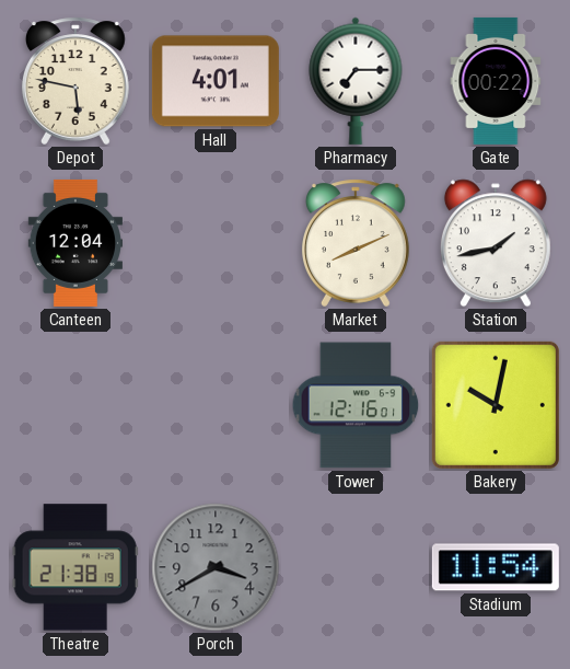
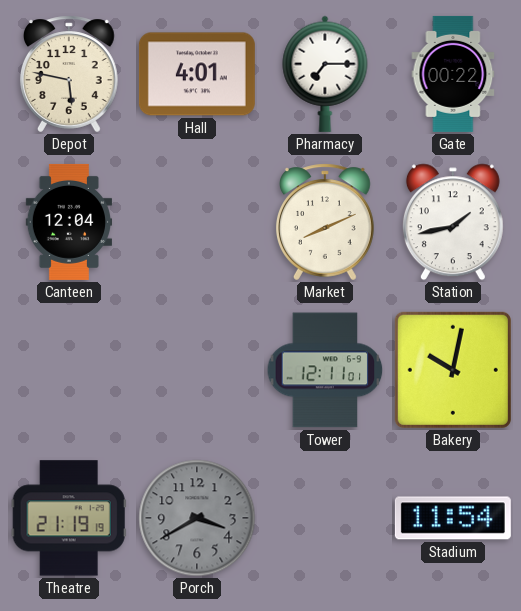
Tower: 12:16 -> 12:11
Theatre: 21:38 -> 21:19
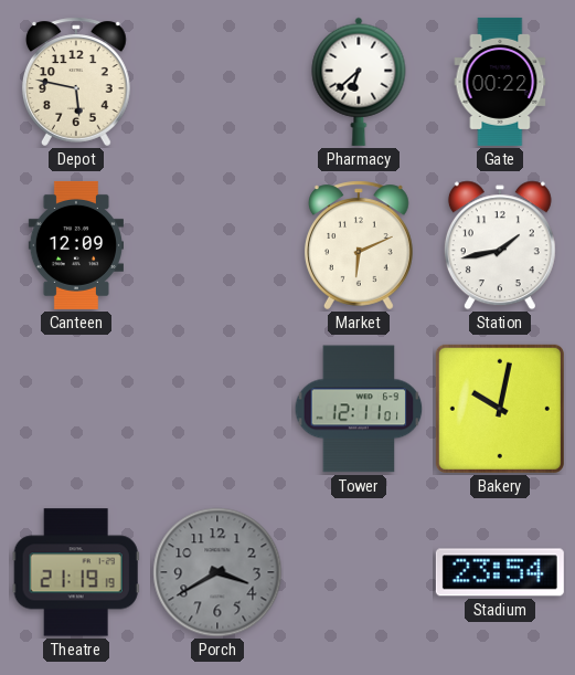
Hall: 4:01 -> none
Pharmacy: 7:15 -> 6:38
Canteen: 12:04 -> 12:09
Market: 8:11 -> 6:11
Stadium: 11:54 -> 23:54
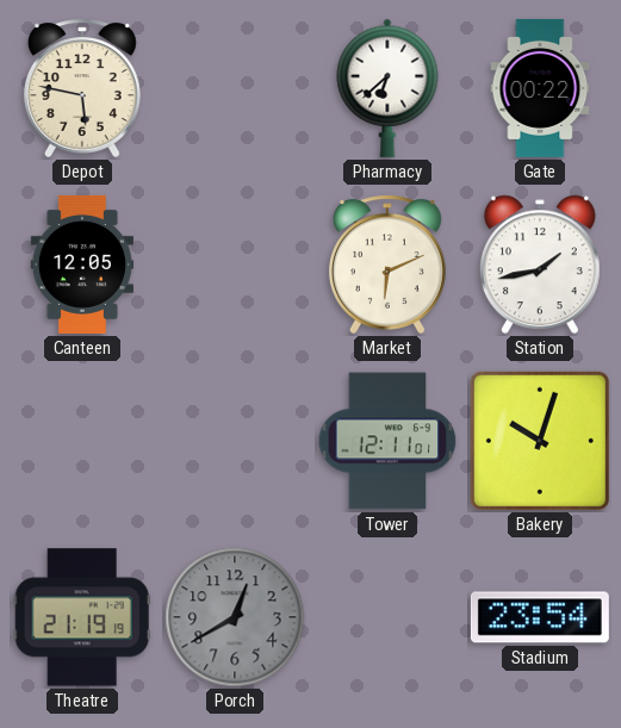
Canteen: 12:09 -> 12:05
Bakery: 10:02 -> 10:03
Porch: 3:40 -> 12:40
